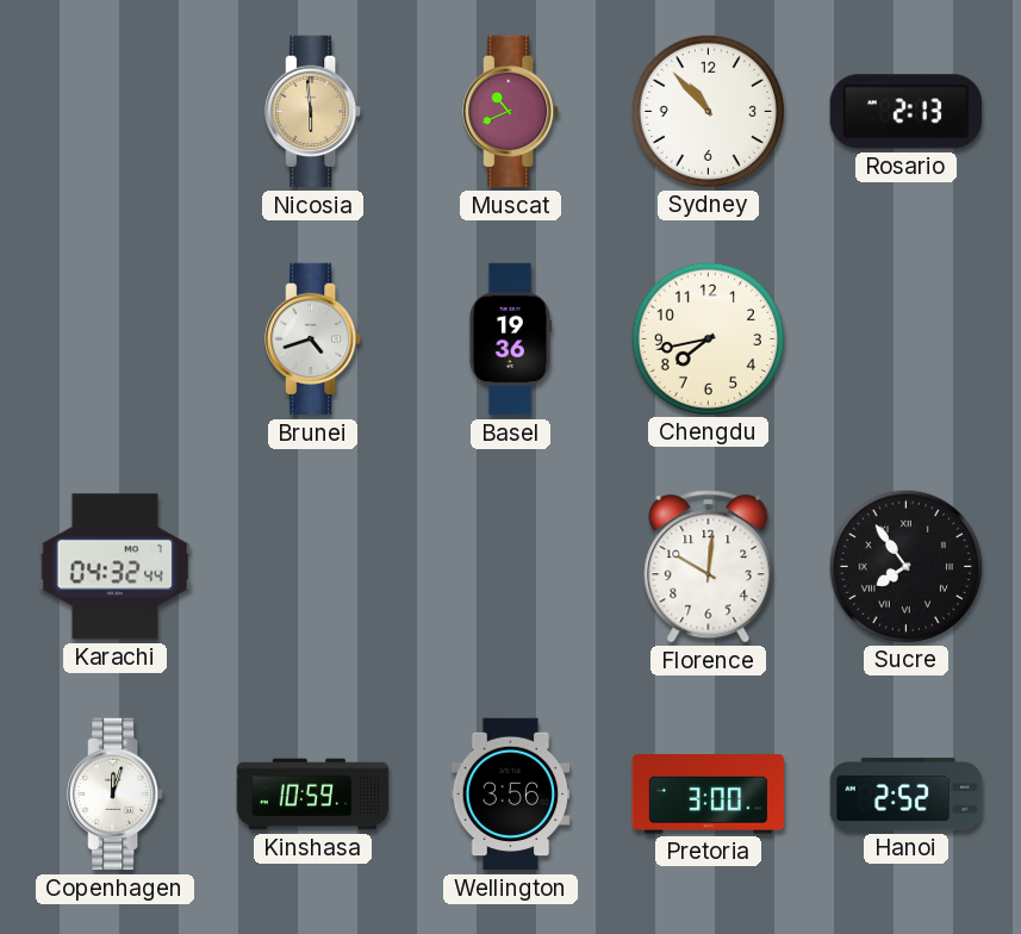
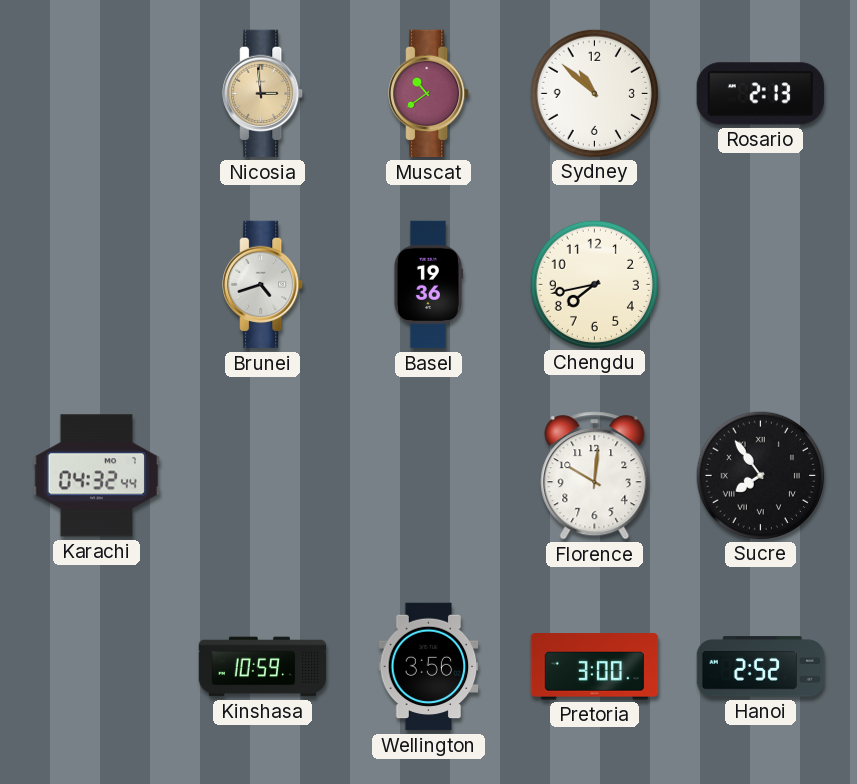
Nicosia: 5:59 -> 2:59
Muscat: 10:41 -> 10:39
Sydney: 10:53 -> 10:52
Copenhagen: 12:03 -> none
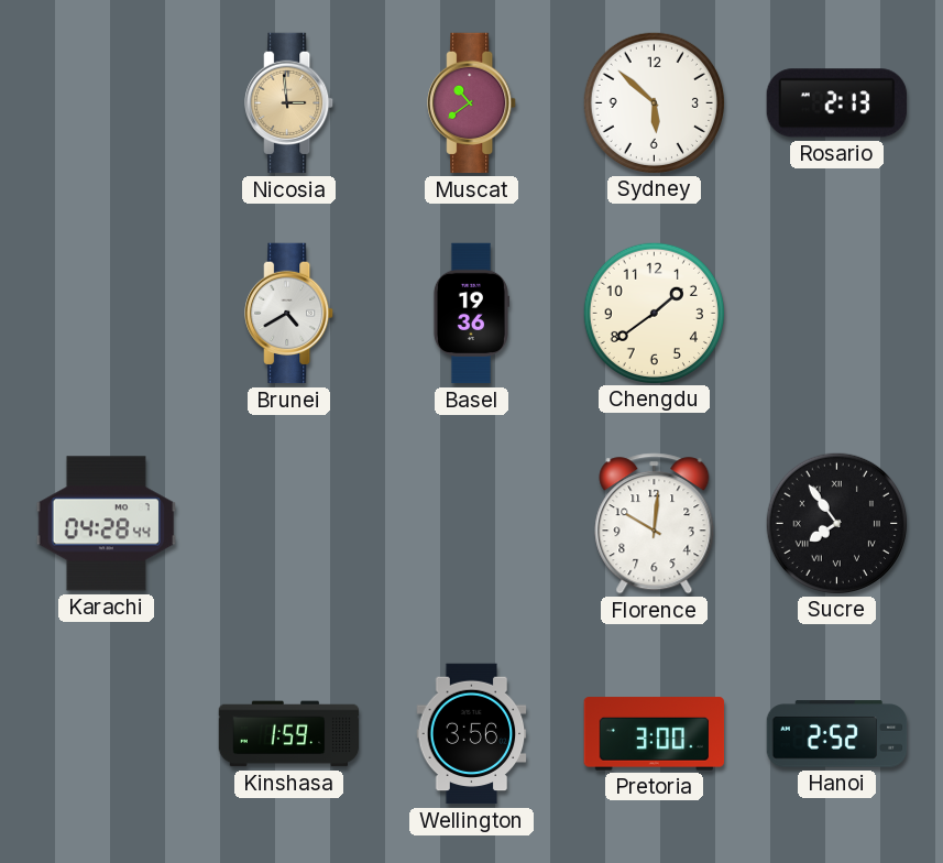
Sydney: 10:52 -> 5:52
Brunei: 4:42 -> 4:40
Chengdu: 7:43 -> 1:39
Karachi: 04:32 -> 04:28
Kinshasa: 10:59 -> 1:59
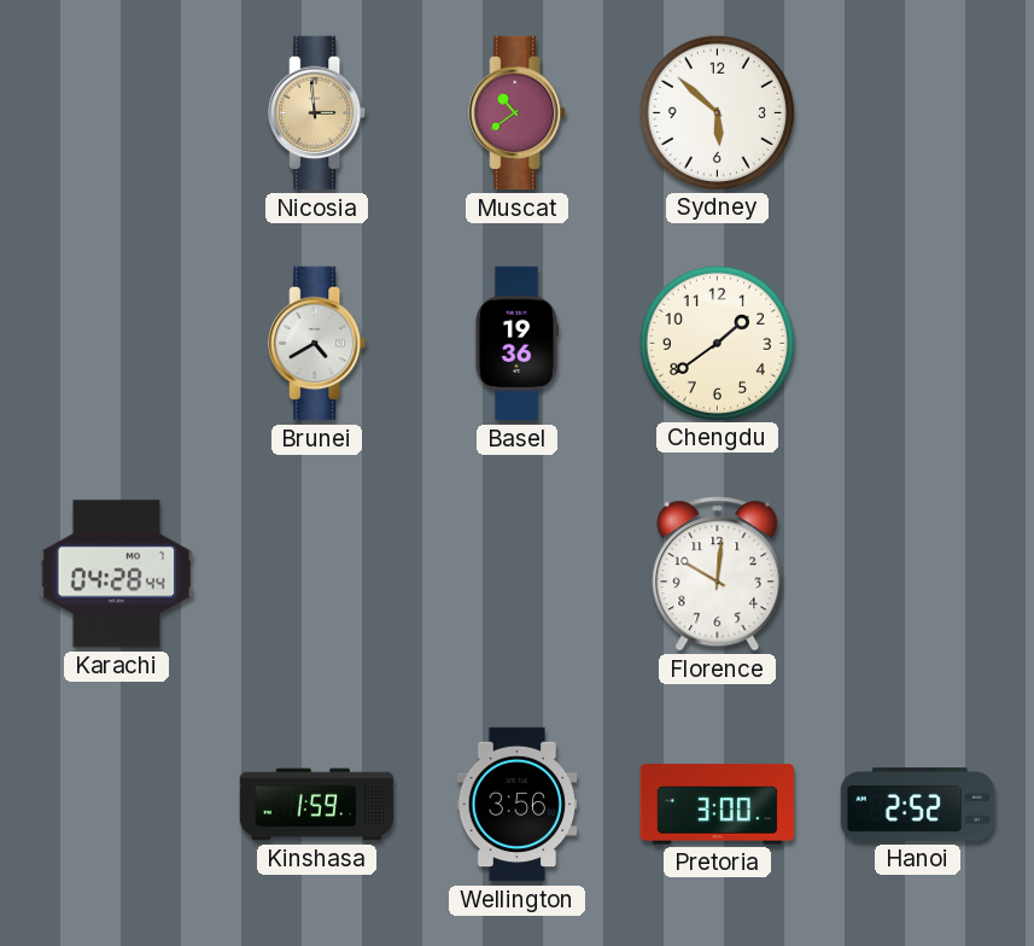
Rosario: 2:13 -> none
Sucre: 7:54 -> none
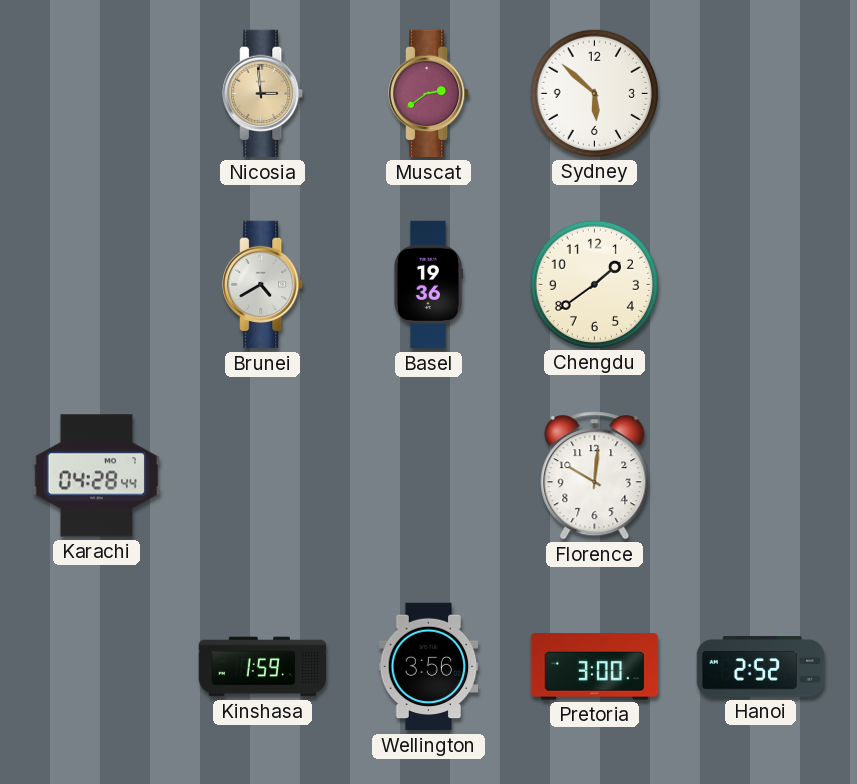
Muscat: 10:39 -> 2:39
